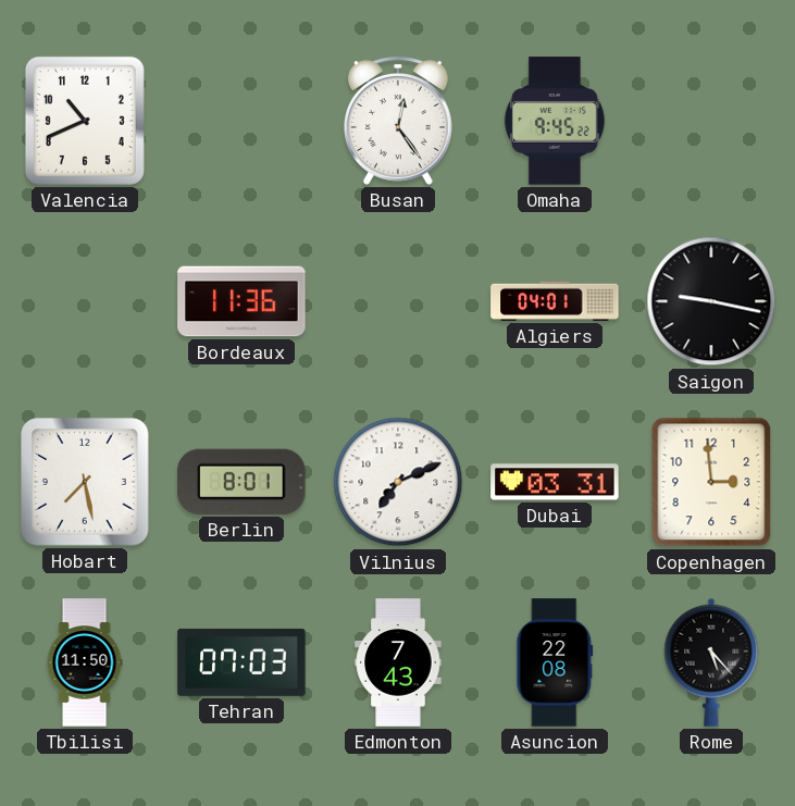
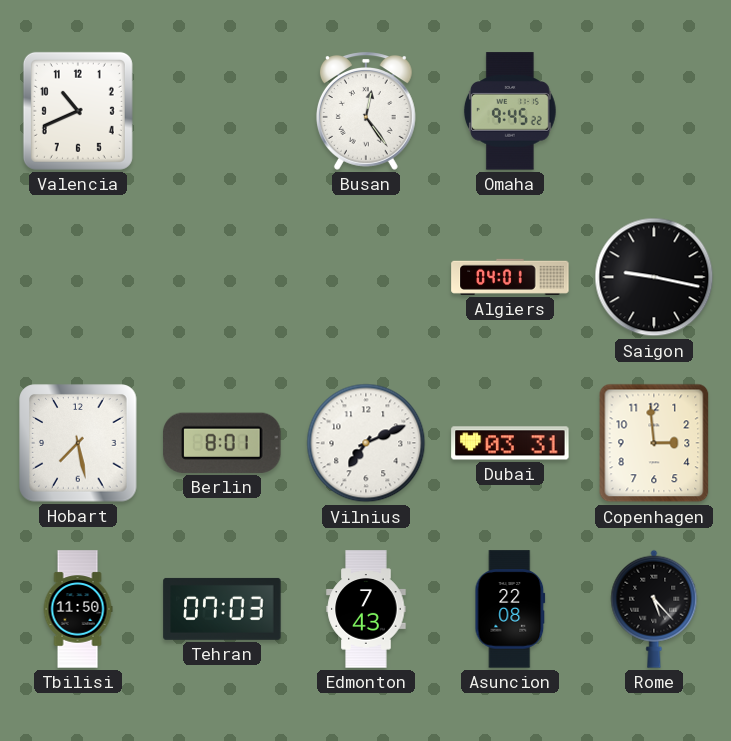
Bordeaux: 11:36 -> none
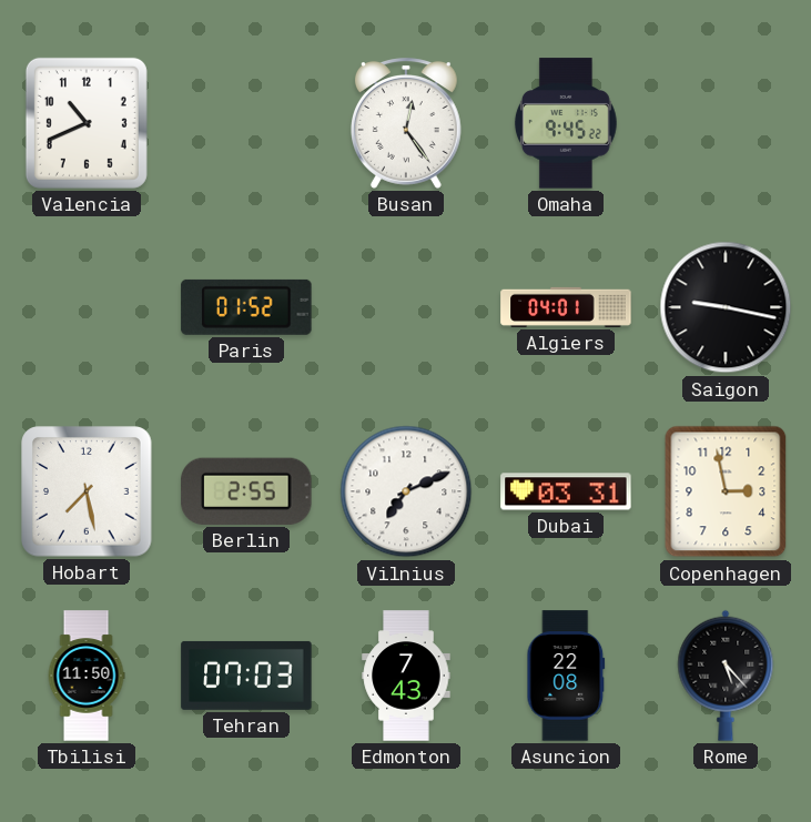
Paris: none -> 01:52
Berlin: 8:01 -> 2:55
Copenhagen: 2:59 -> 2:58
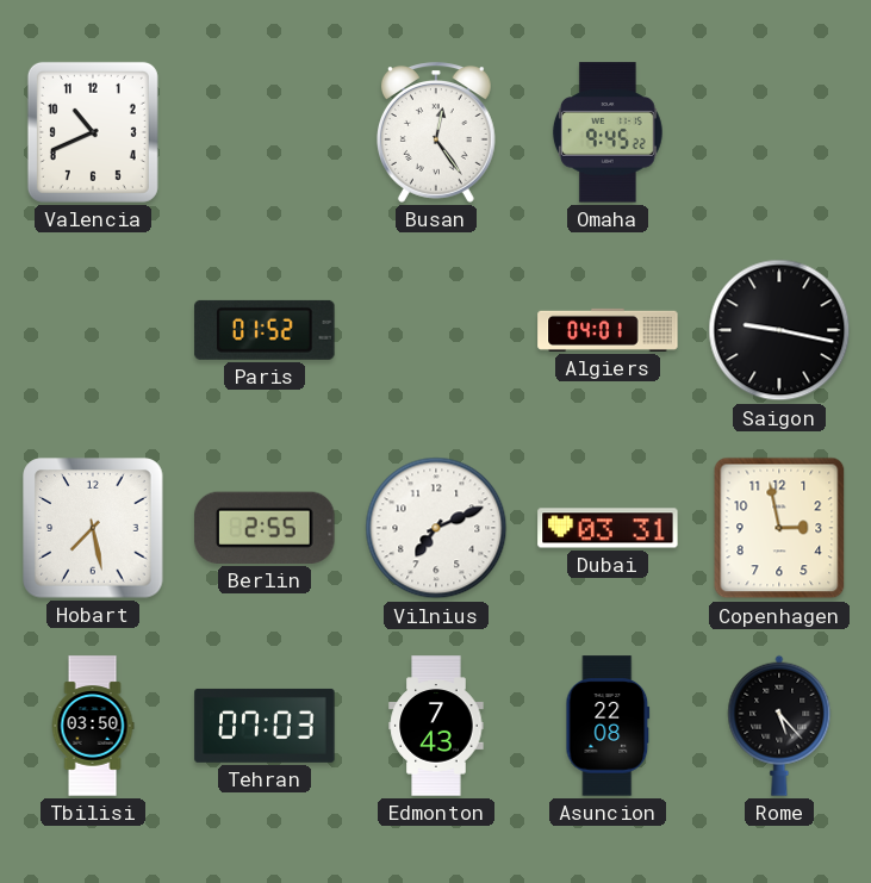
Tbilisi: 11:50 -> 03:50
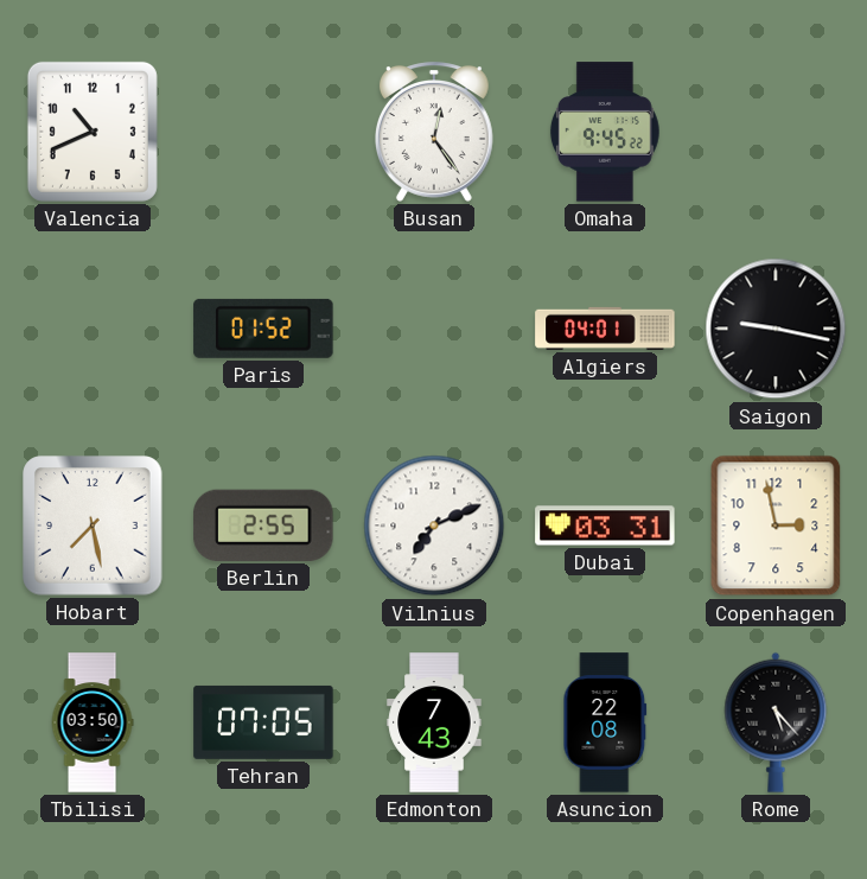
Tehran: 07:03 -> 07:05
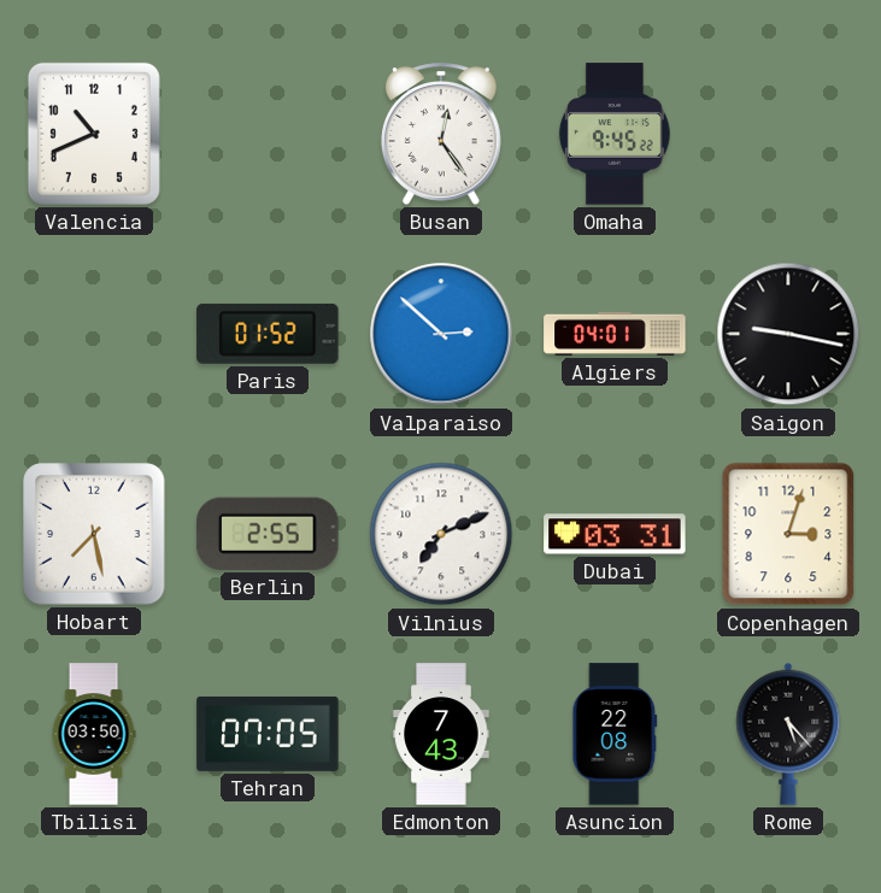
Valparaiso: none -> 2:52
Copenhagen: 2:58 -> 3:03
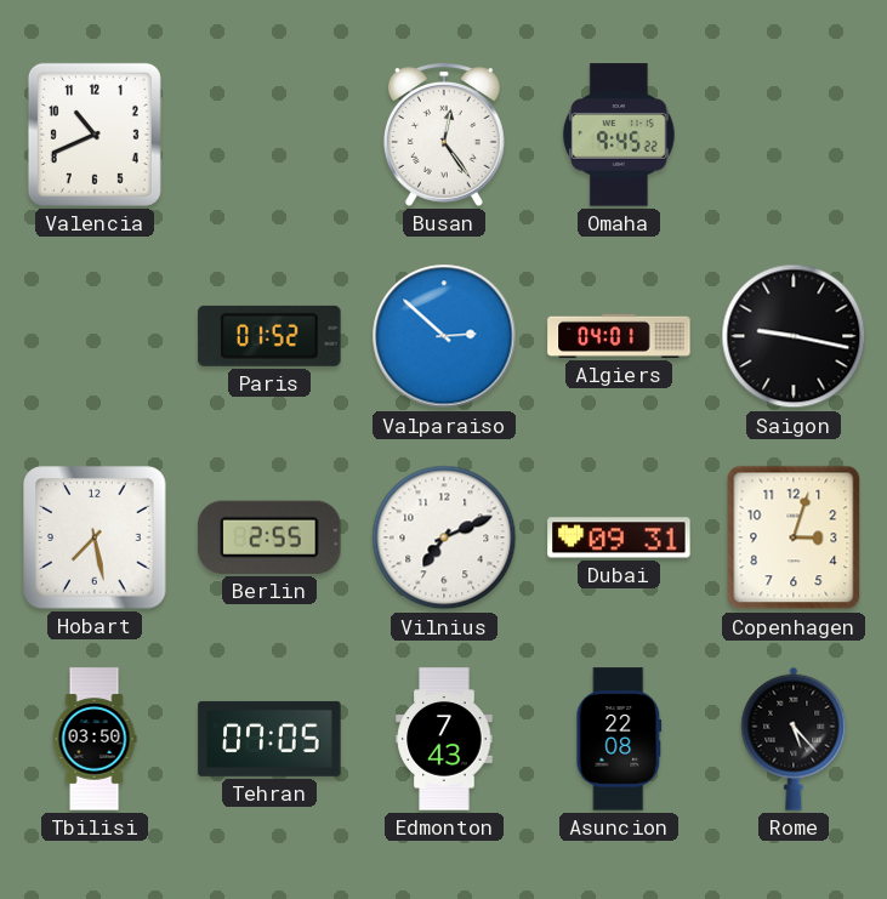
Dubai: 03:31 -> 09:31
